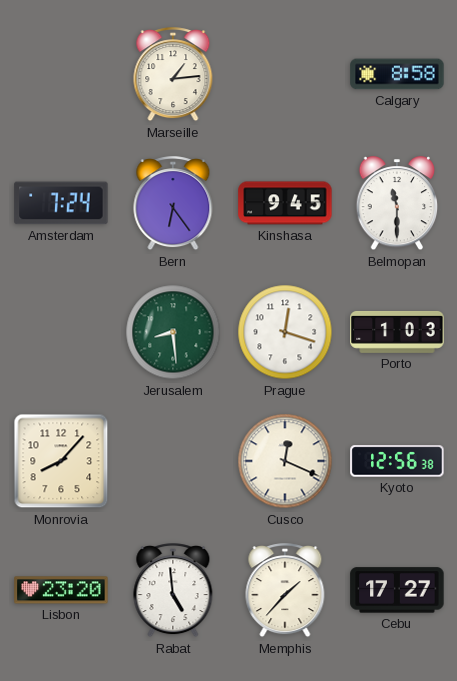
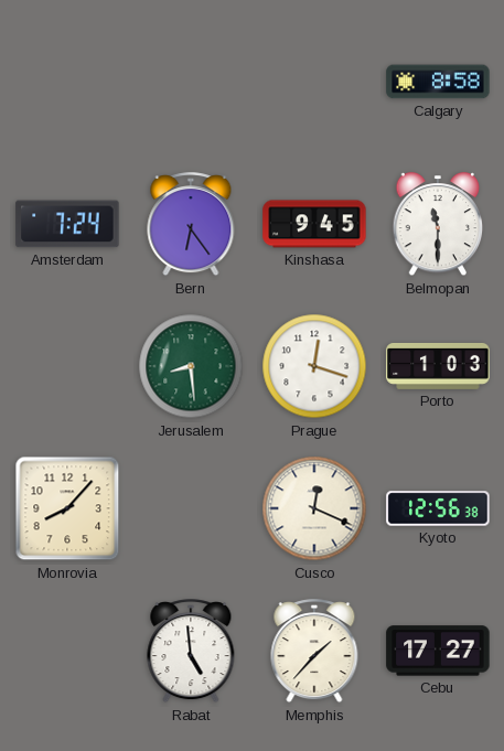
Marseille: 1:14 -> none
Lisbon: 23:20 -> none
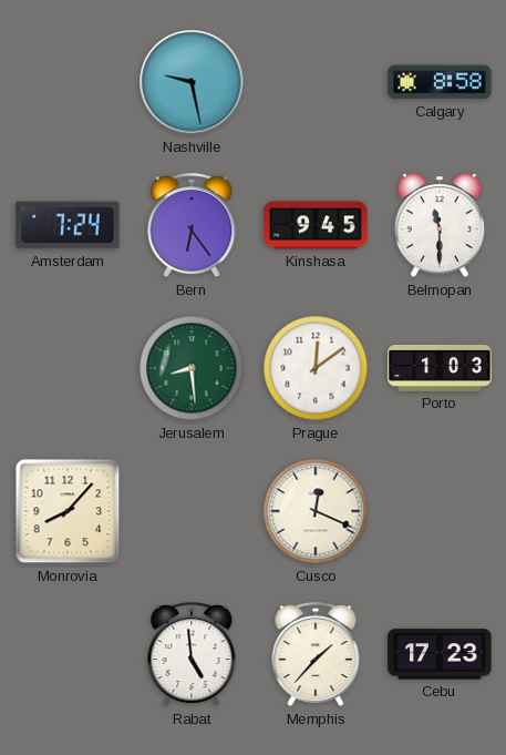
Nashville: none -> 9:28
Prague: 12:18 -> 12:09
Kyoto: 12:56 -> none
Cebu: 17:27 -> 17:23
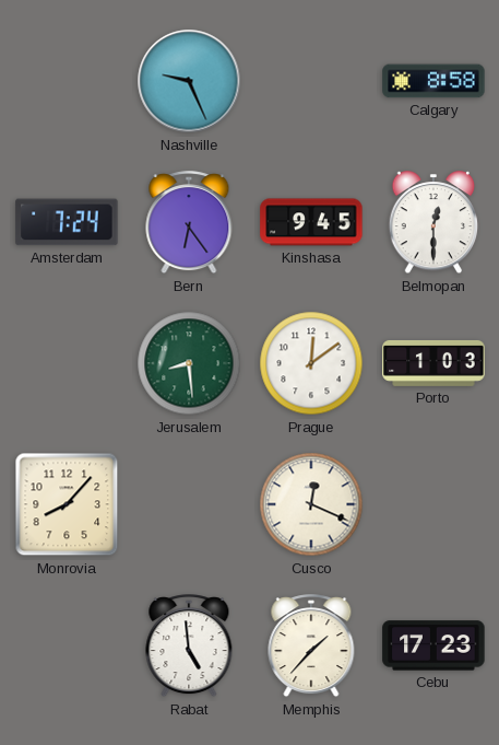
Nashville: 9:28 -> 9:26
Belmopan: 11:30 -> 12:30
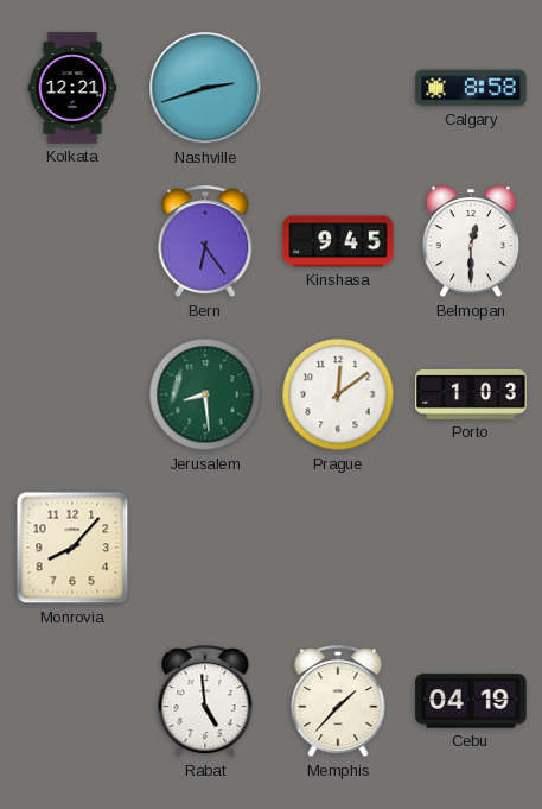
Kolkata: none -> 12:21
Nashville: 9:26 -> 2:42
Amsterdam: 7:24 -> none
Cusco: 12:19 -> none
Cebu: 17:23 -> 04:19
